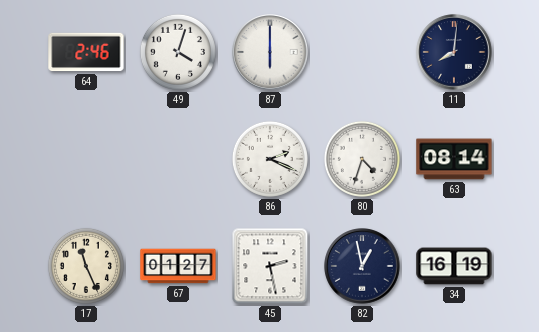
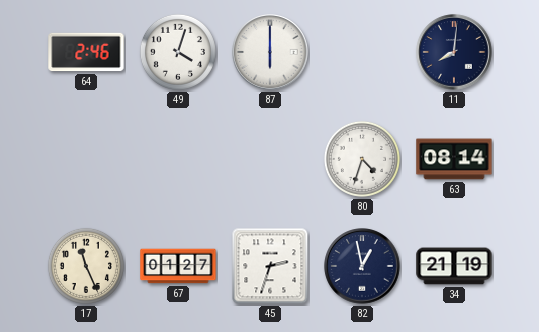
86: 2:19 -> none
45: 2:28 -> 2:33
34: 16:19 -> 21:19
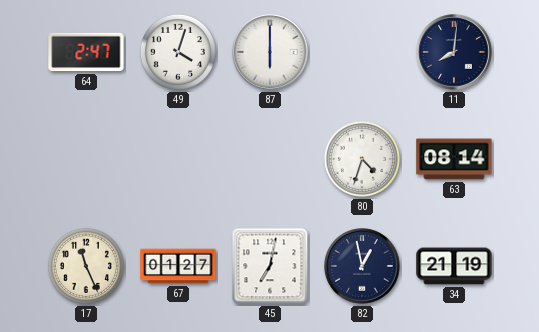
64: 2:46 -> 2:47
45: 2:33 -> 7:02
